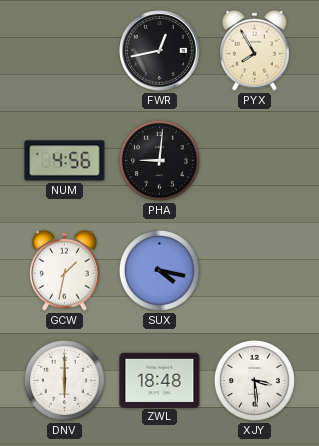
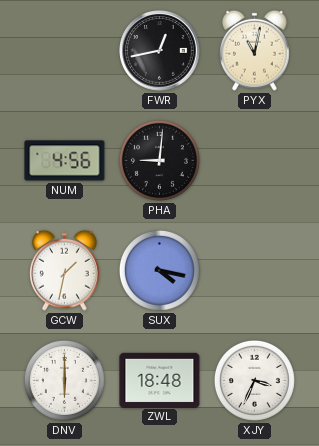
PYX: 7:55 -> 11:02
XJY: 3:29 -> 3:34
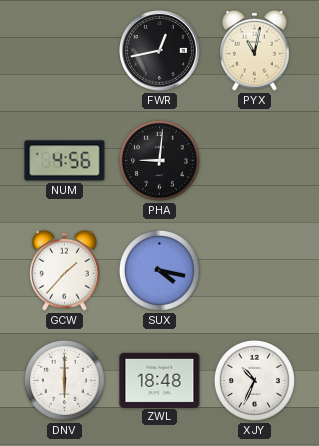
GCW: 1:32 -> 1:37
XJY: 3:34 -> 10:34
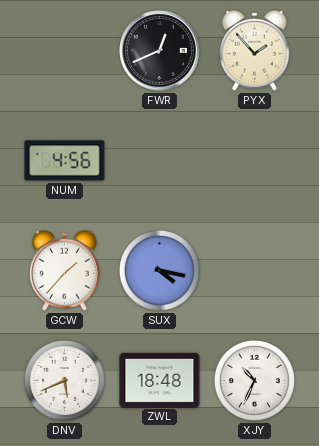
FWR: 12:43 -> 12:41
PYX: 11:02 -> 1:53
PHA: 9:01 -> none
DNV: 6:00 -> 5:41
